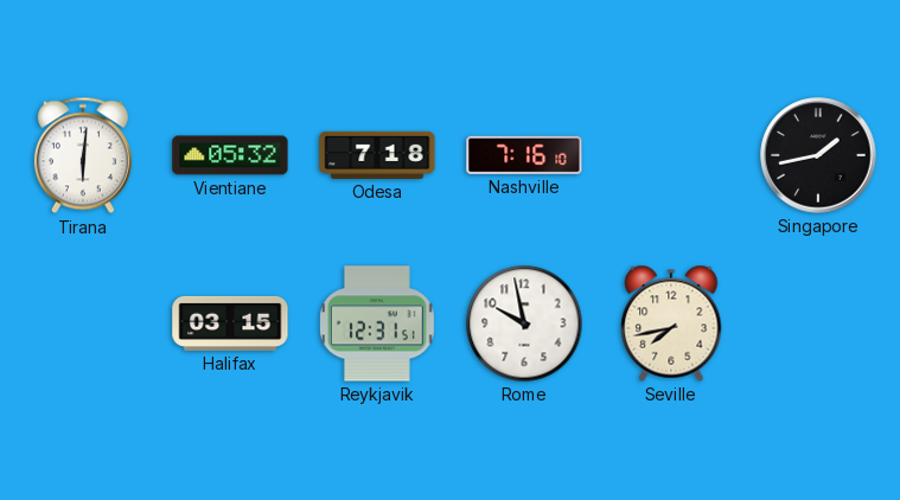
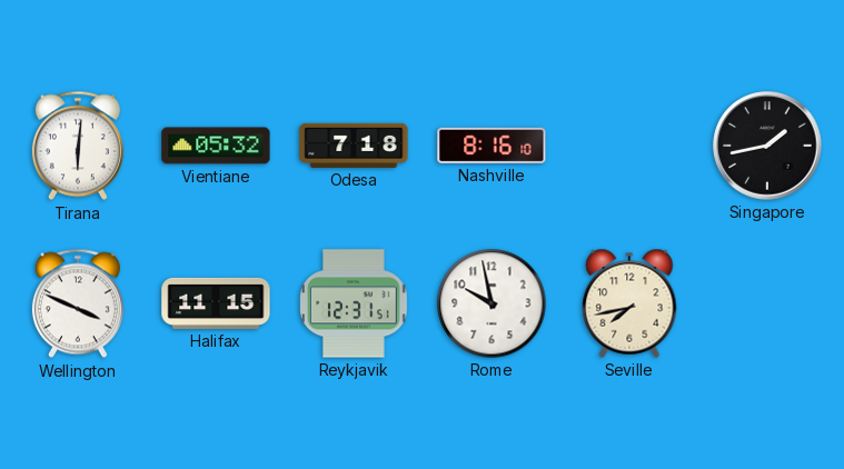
Nashville: 7:16 -> 8:16
Wellington: none -> 3:49
Halifax: 03:15 -> 11:15
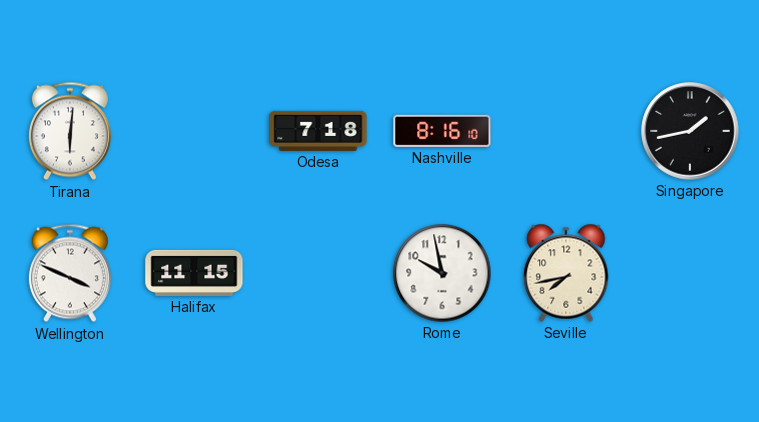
Vientiane: 05:32 -> none
Reykjavik: 12:31 -> none
